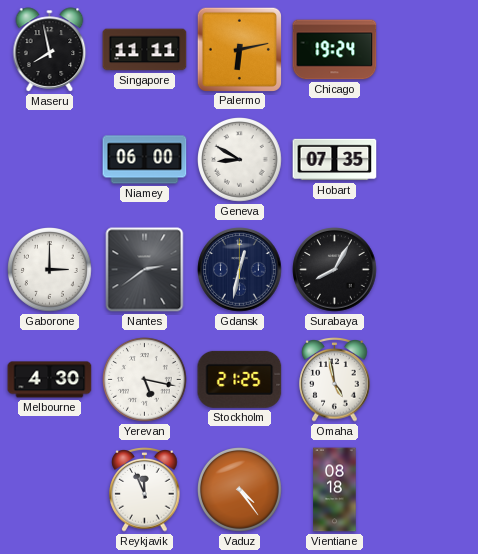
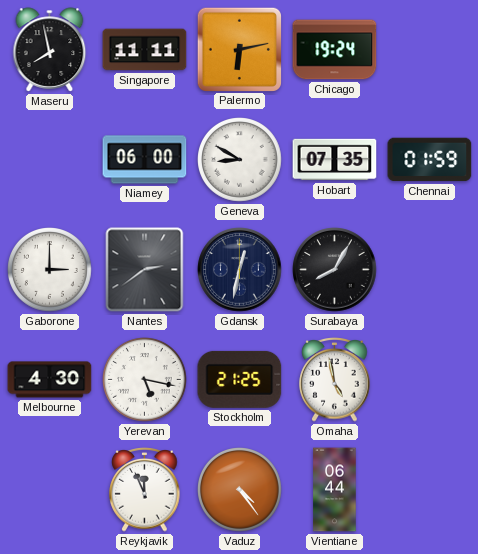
Chennai: none -> 01:59
Vientiane: 08:18 -> 06:44
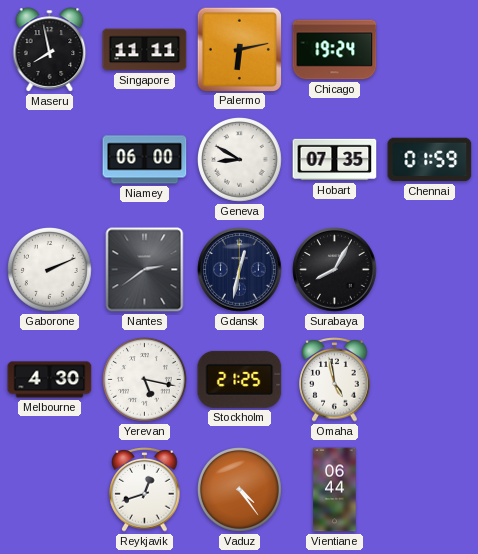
Gaborone: 3:00 -> 2:11
Reykjavik: 11:56 -> 12:42
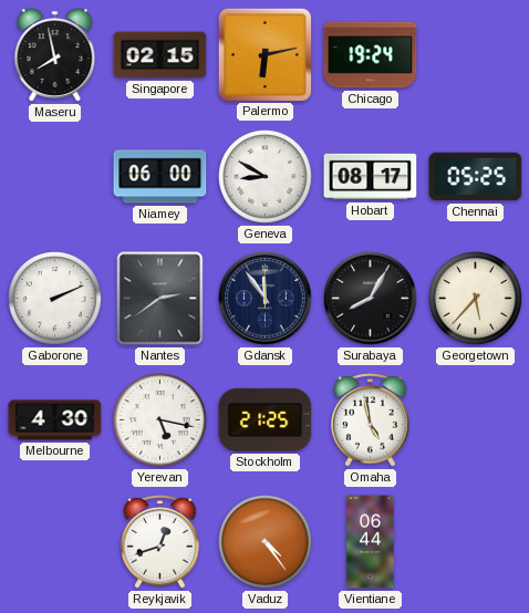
Singapore: 11:11 -> 02:15
Hobart: 07:35 -> 08:17
Chennai: 01:59 -> 05:25
Gdansk: 12:32 -> 11:54
Georgetown: none -> 5:37
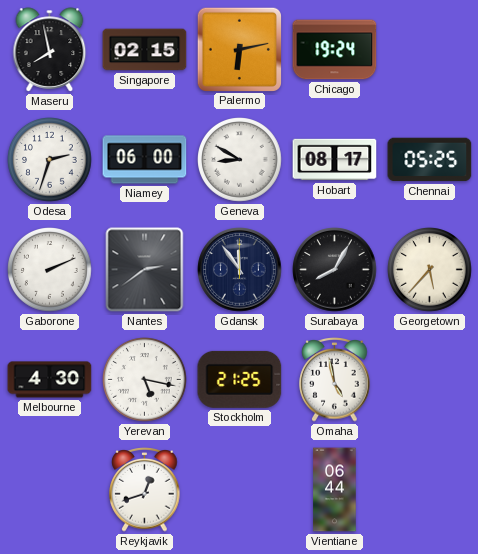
Odesa: none -> 2:33
Vaduz: 4:24 -> none
